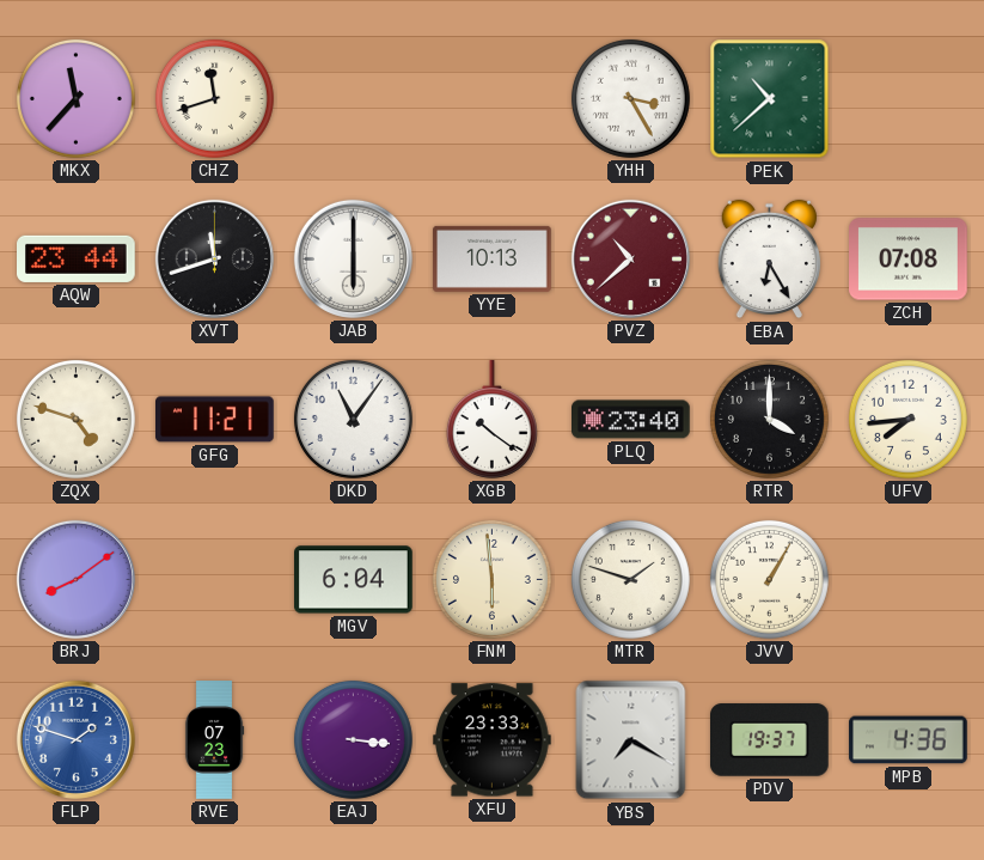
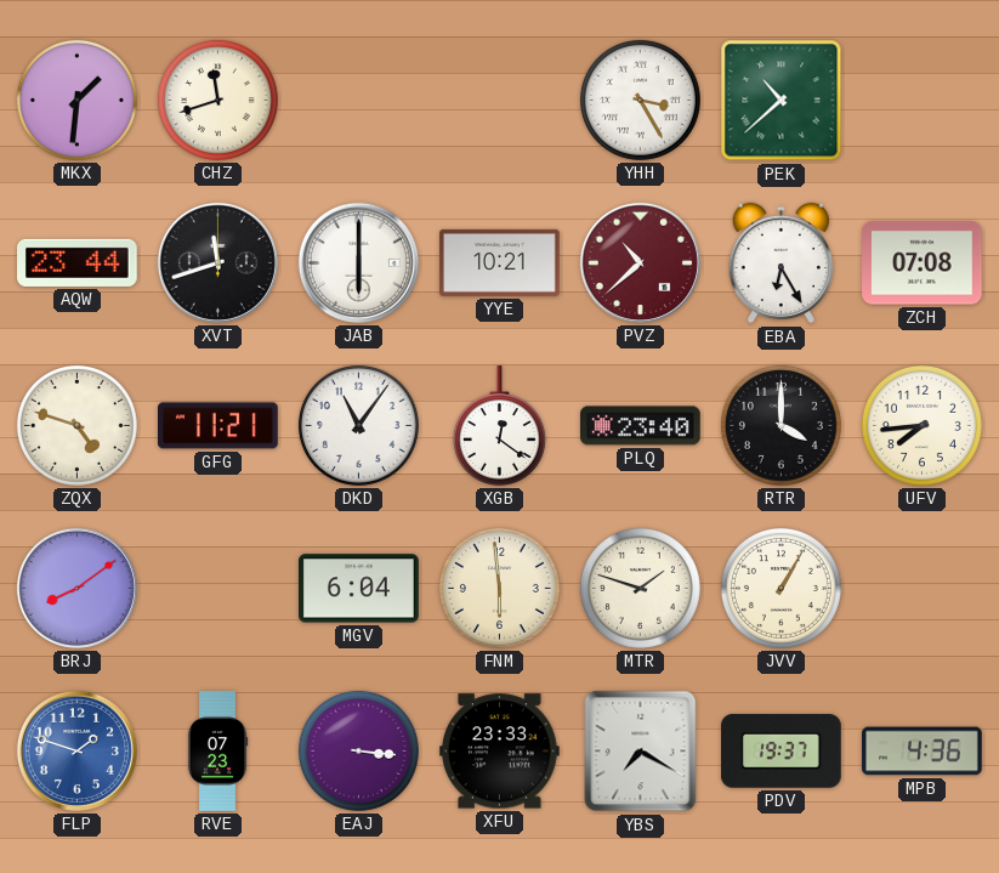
MKX: 11:37 -> 1:31
YYE: 10:13 -> 10:21
XGB: 10:21 -> 12:21
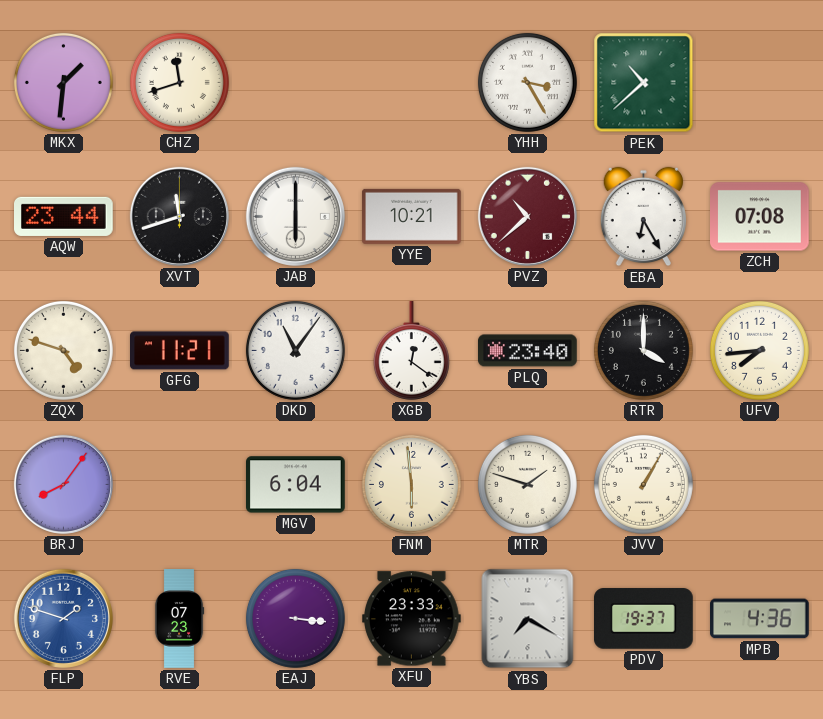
BRJ: 8:09 -> 8:06
